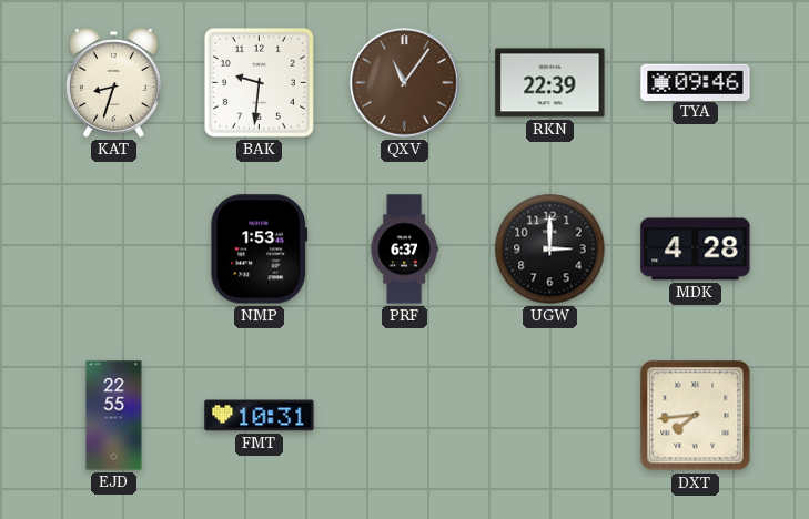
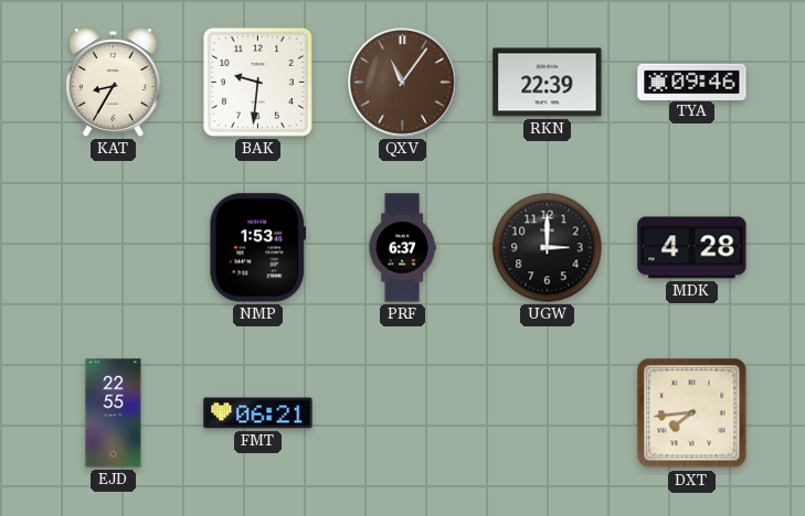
KAT: 8:33 -> 8:35
FMT: 10:31 -> 06:21
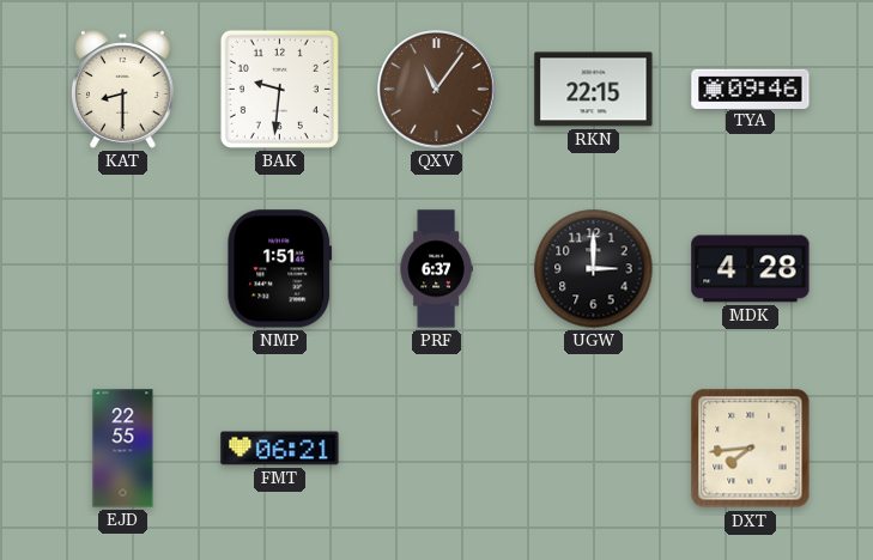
KAT: 8:35 -> 8:30
RKN: 22:39 -> 22:15
NMP: 1:53 -> 1:51
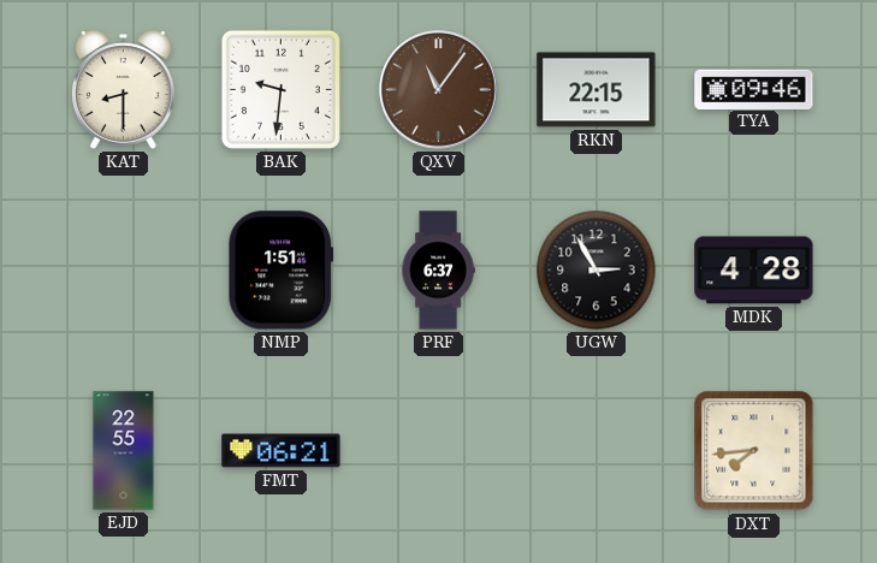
UGW: 3:00 -> 2:55
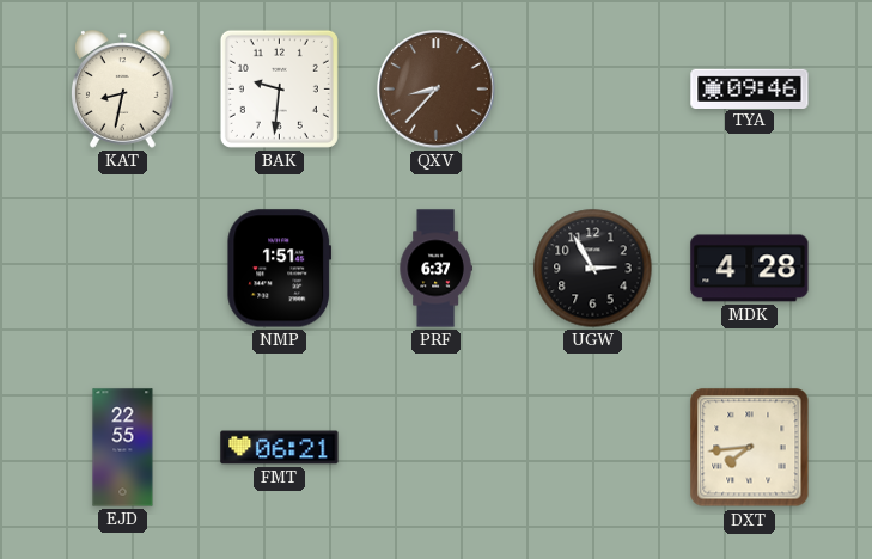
KAT: 8:30 -> 8:32
QXV: 11:06 -> 8:37
RKN: 22:15 -> none
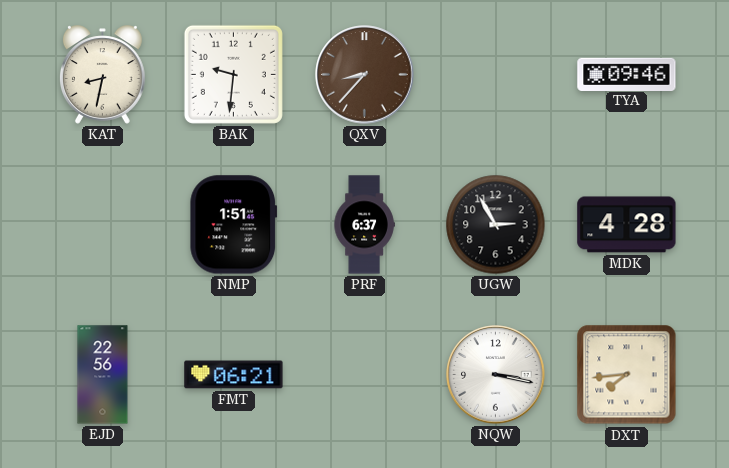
EJD: 22:55 -> 22:56
NQW: none -> 3:17
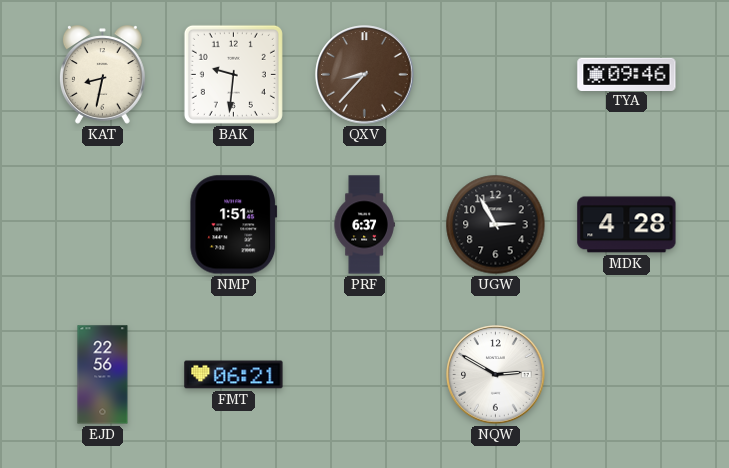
NQW: 3:17 -> 2:50
DXT: 7:44 -> none
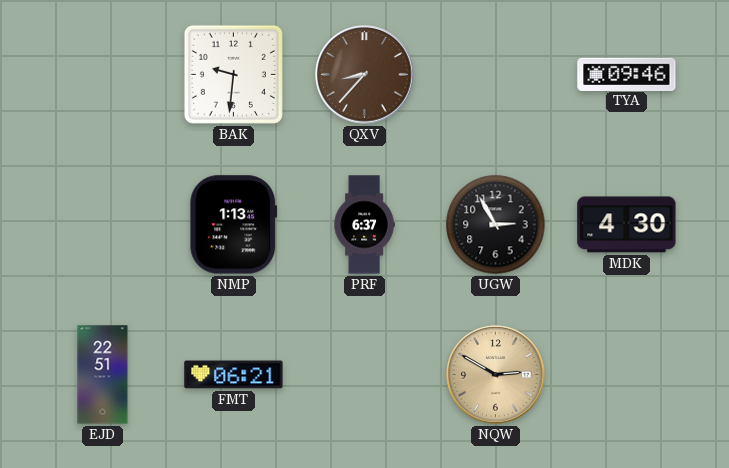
KAT: 8:32 -> none
NMP: 1:51 -> 1:13
MDK: 4:28 -> 4:30
EJD: 22:56 -> 22:51
NQW dial: white -> champagne
